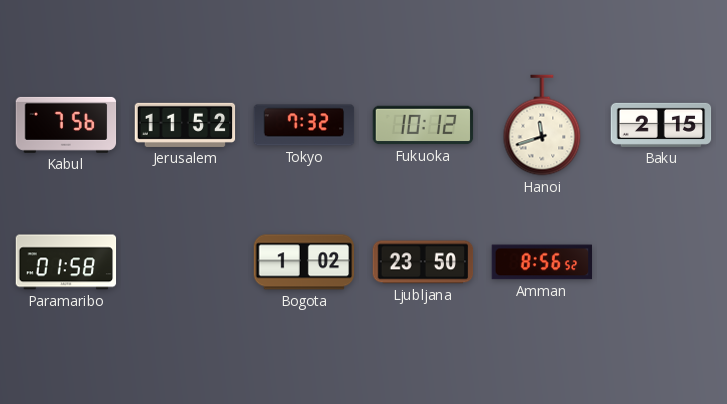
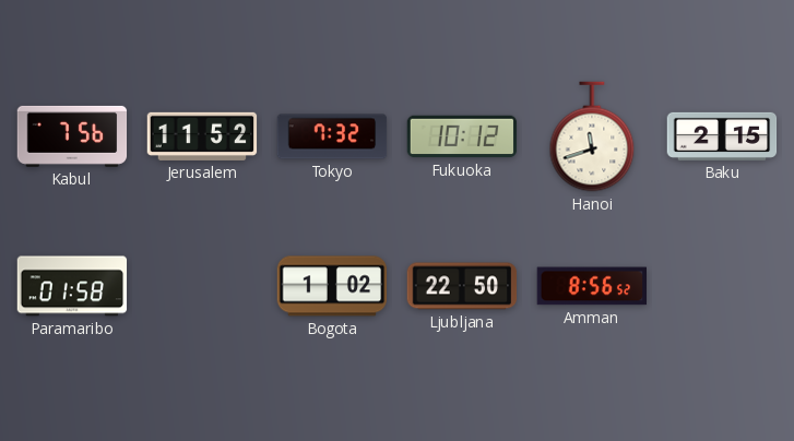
Ljubljana: 23:50 -> 22:50
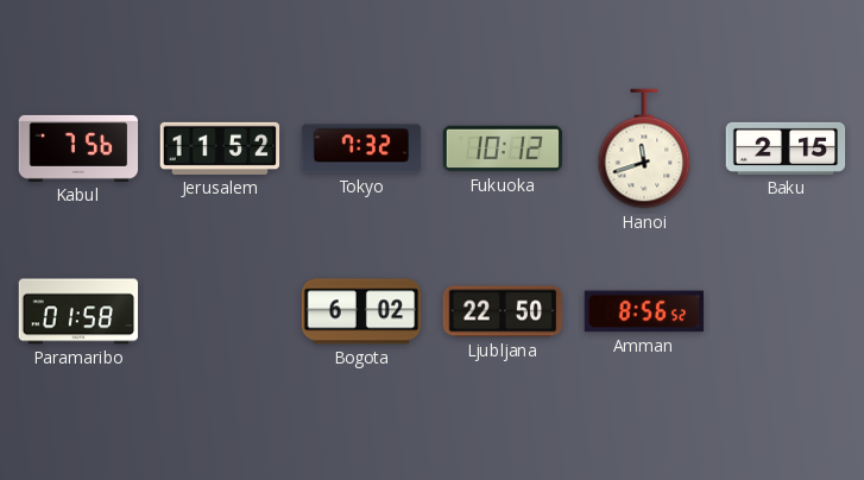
Bogota: 1:02 -> 6:02
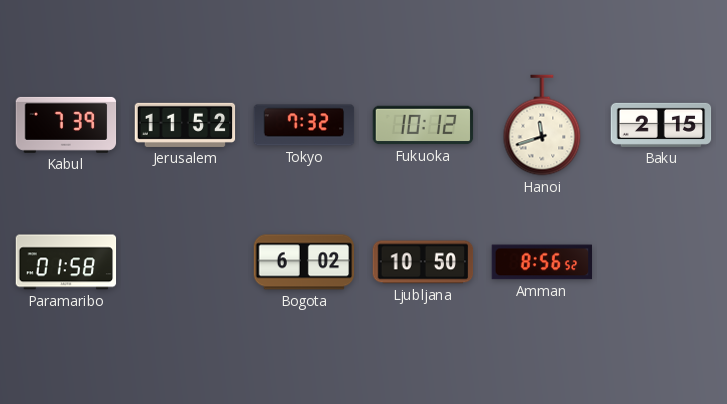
Kabul: 7:56 -> 7:39
Ljubljana: 22:50 -> 10:50
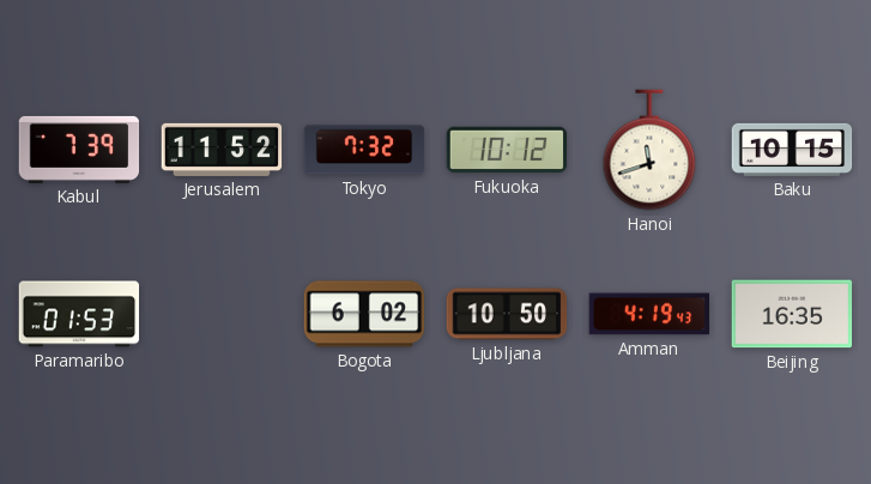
Baku: 2:15 -> 10:15
Paramaribo: 01:58 -> 01:53
Amman: 8:56 -> 4:19
Beijing: none -> 16:35
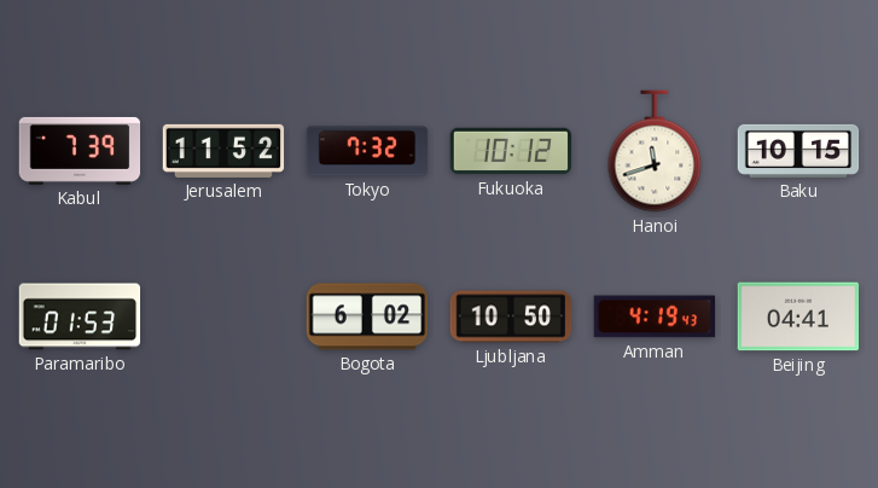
Beijing: 16:35 -> 04:41
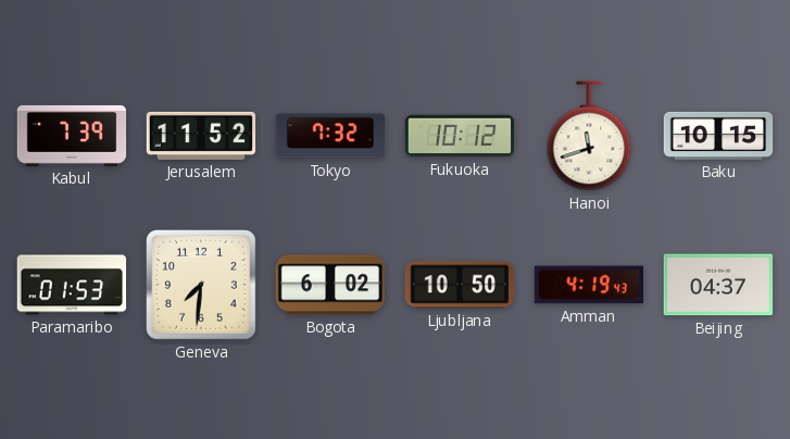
Geneva: none -> 7:31
Beijing: 04:41 -> 04:37
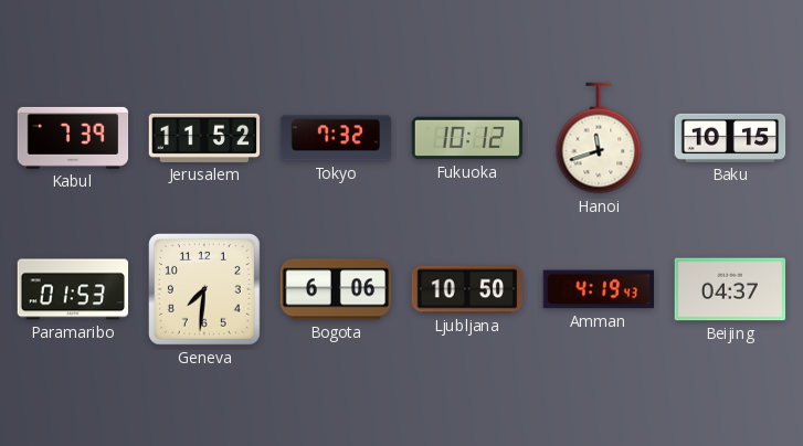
Bogota: 6:02 -> 6:06
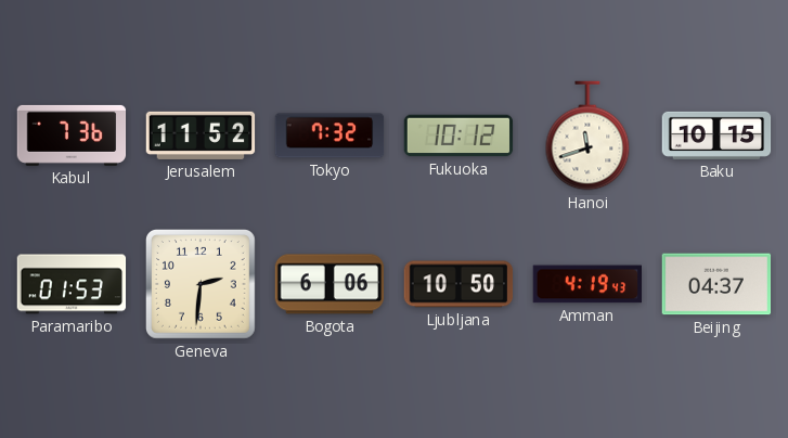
Kabul: 7:39 -> 7:36
Geneva: 7:31 -> 2:31
